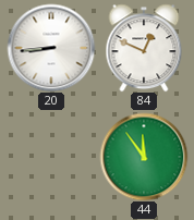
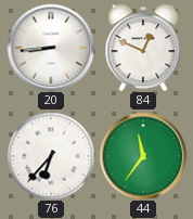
76: none -> 6:37
44: 11:54 -> 11:36
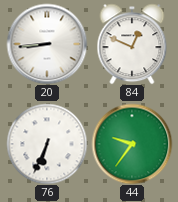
76: 6:37 -> 6:34
44: 11:36 -> 9:36
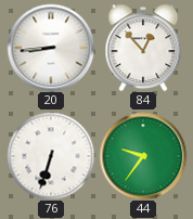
84: 12:49 -> 12:53
76: 6:34 -> 6:33
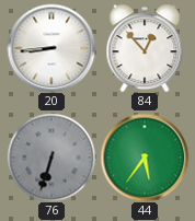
76 dial: white -> grey
44: 9:36 -> 5:36
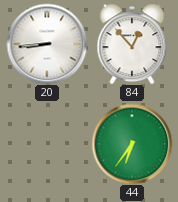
76: 6:33 -> none
44: 5:36 -> 6:36
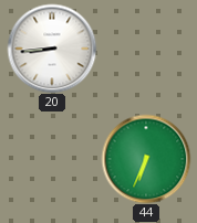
84: 12:53 -> none
44: 6:36 -> 6:34
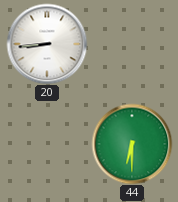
44: 6:34 -> 6:30
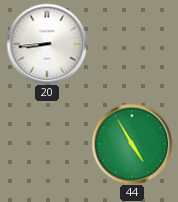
44: 6:30 -> 4:55
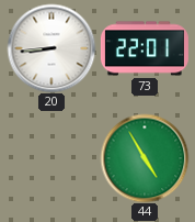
73: none -> 22:01
